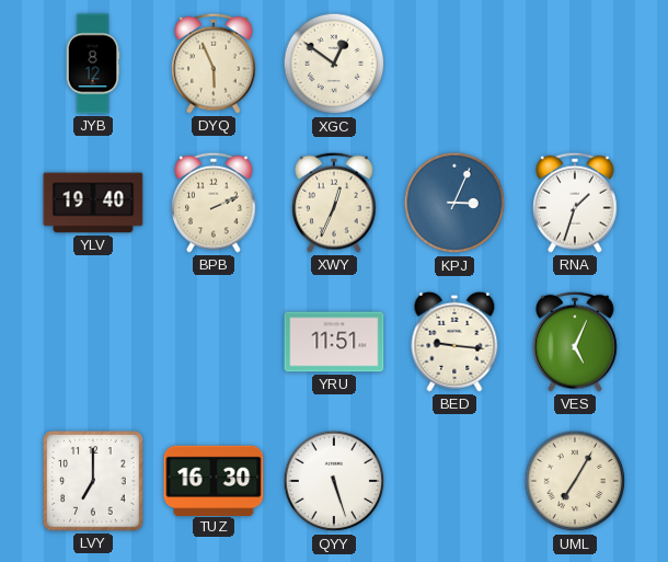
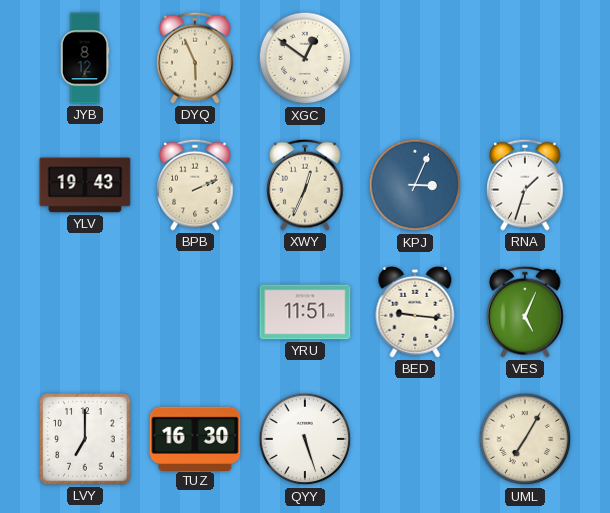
YLV: 19:40 -> 19:43
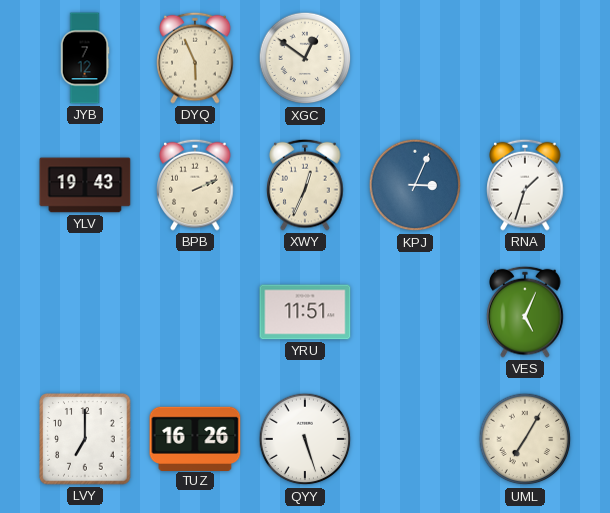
JYB: 8:12 -> 7:12
BED: 9:16 -> none
TUZ: 16:30 -> 16:26
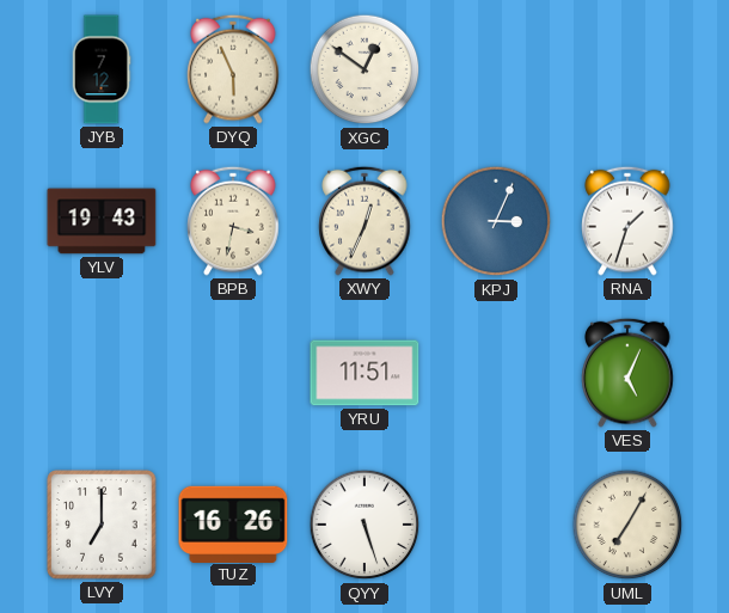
BPB: 2:11 -> 3:32
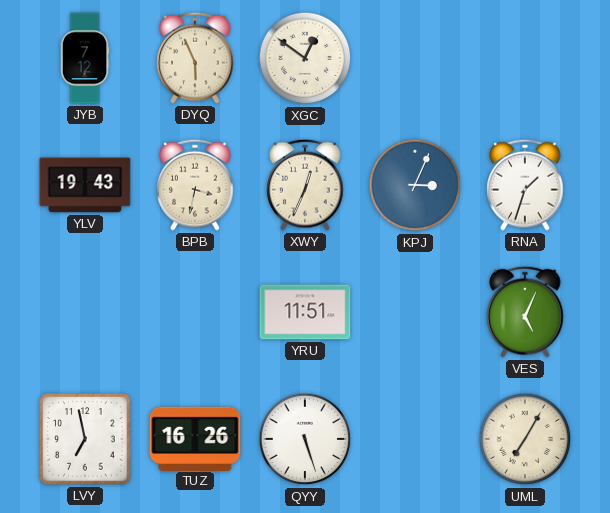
LVY: 7:00 -> 6:58
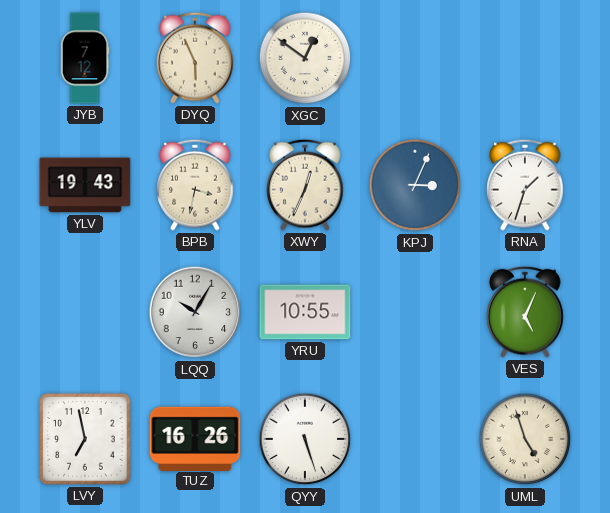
LQQ: none -> 10:05
YRU: 11:51 -> 10:55
UML: 7:05 -> 4:57
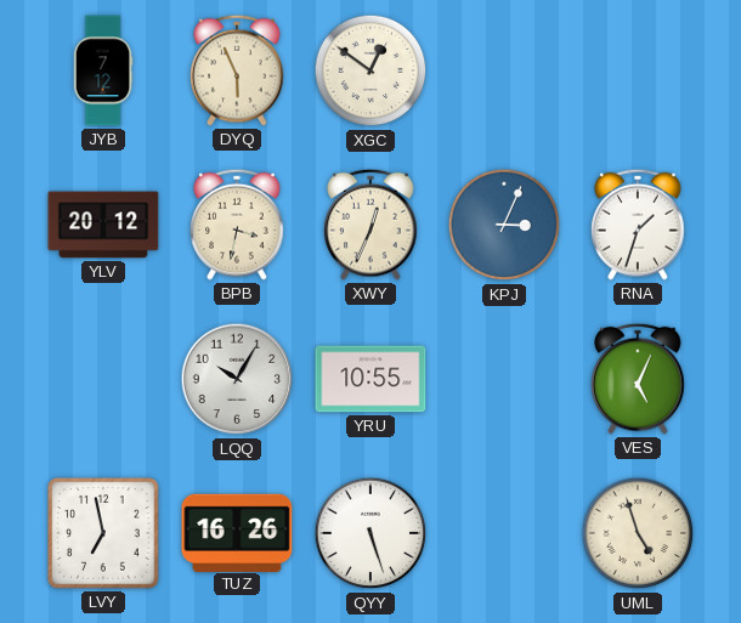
YLV: 19:43 -> 20:12
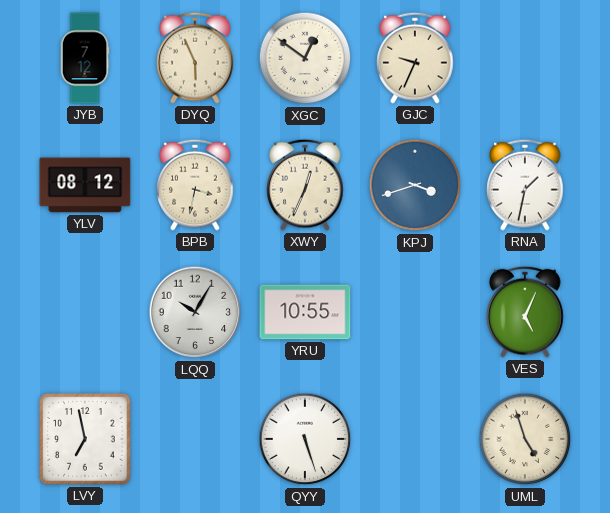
GJC: none -> 9:34
YLV: 20:12 -> 08:12
KPJ: 3:04 -> 3:42
RNA: 1:33 -> 1:32
TUZ: 16:26 -> none
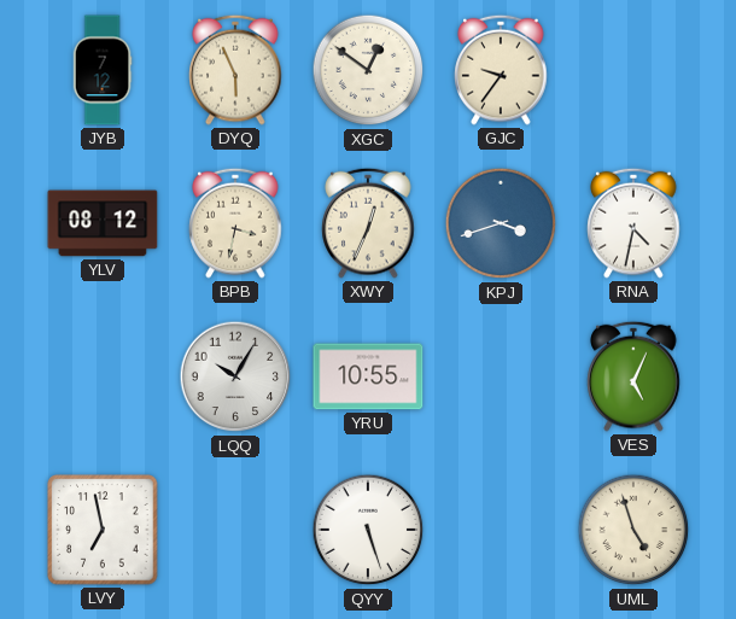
GJC: 9:34 -> 9:36
RNA: 1:32 -> 4:32
